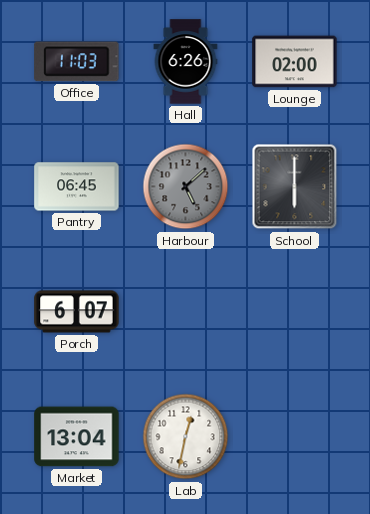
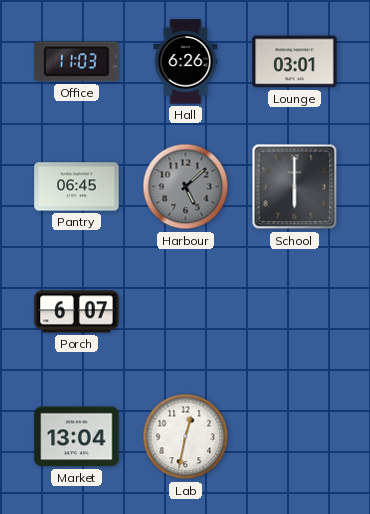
Lounge: 02:00 -> 03:01
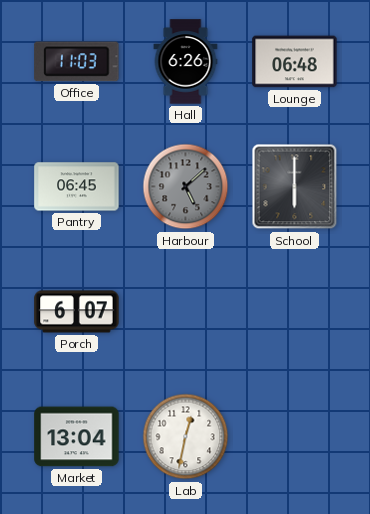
Lounge: 03:01 -> 06:48
